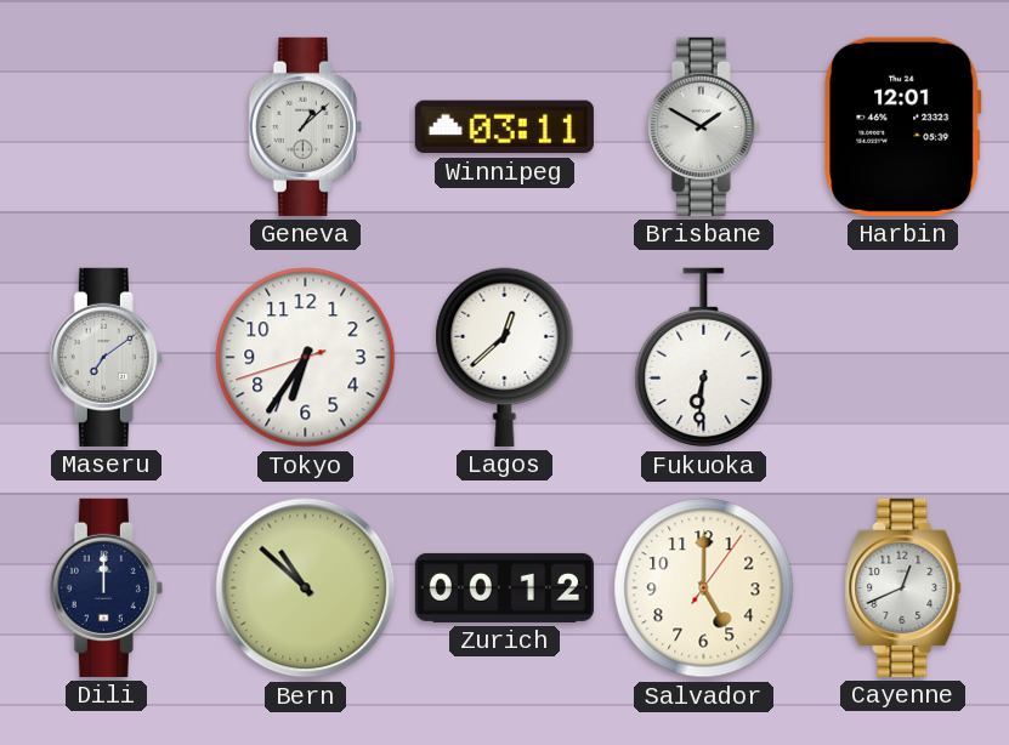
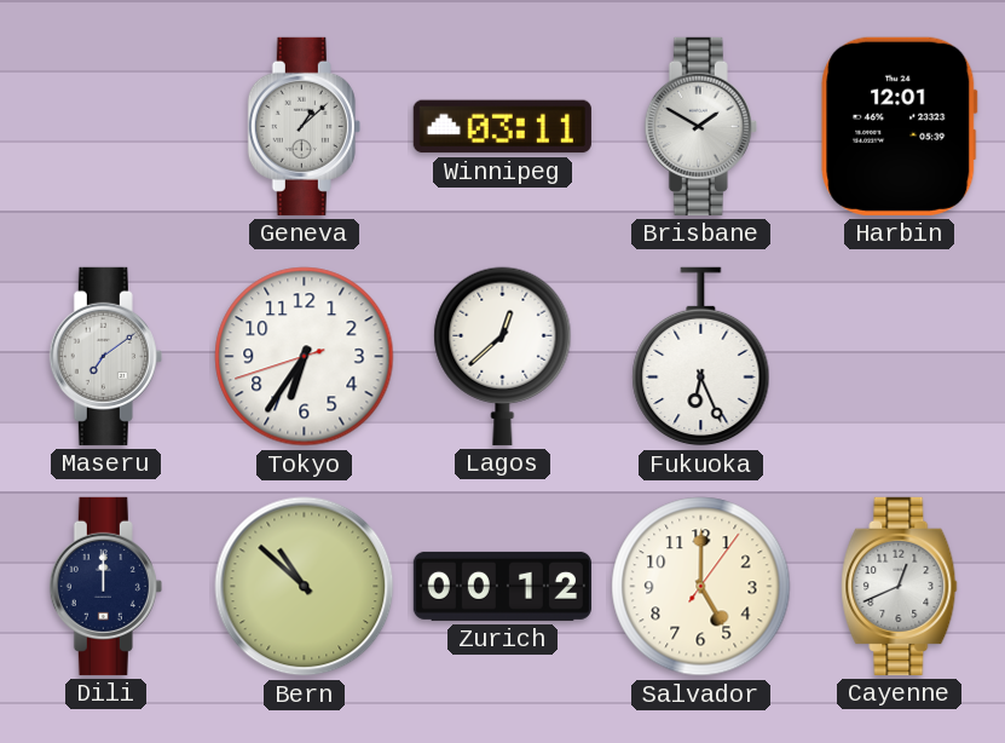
Fukuoka: 6:31 -> 6:26
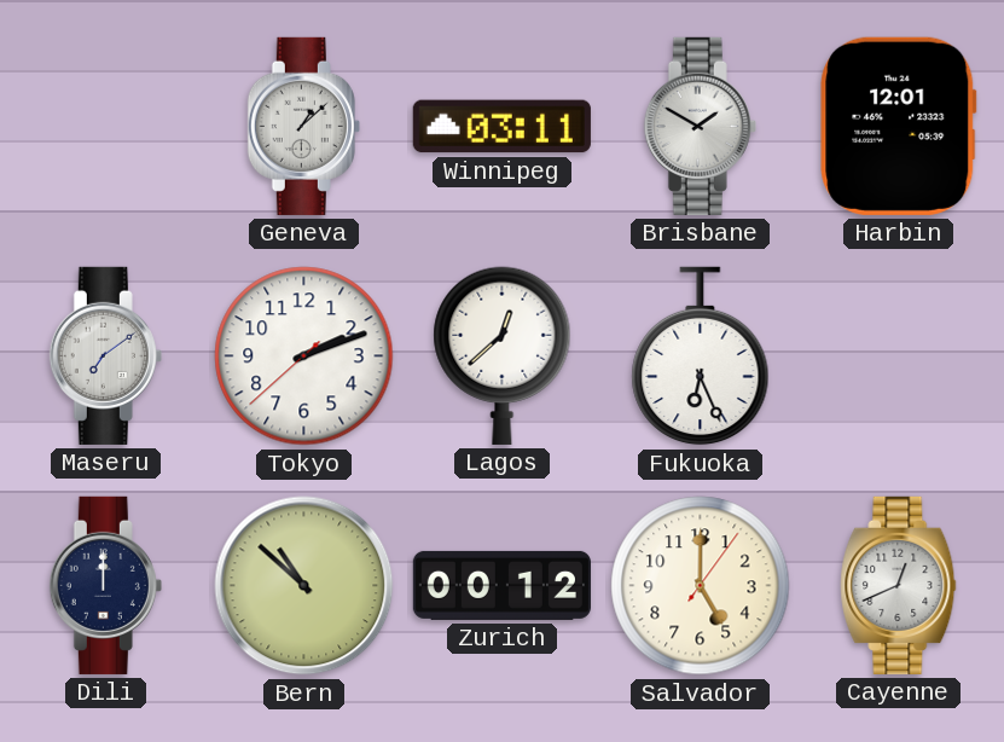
Tokyo: 6:35 -> 2:11
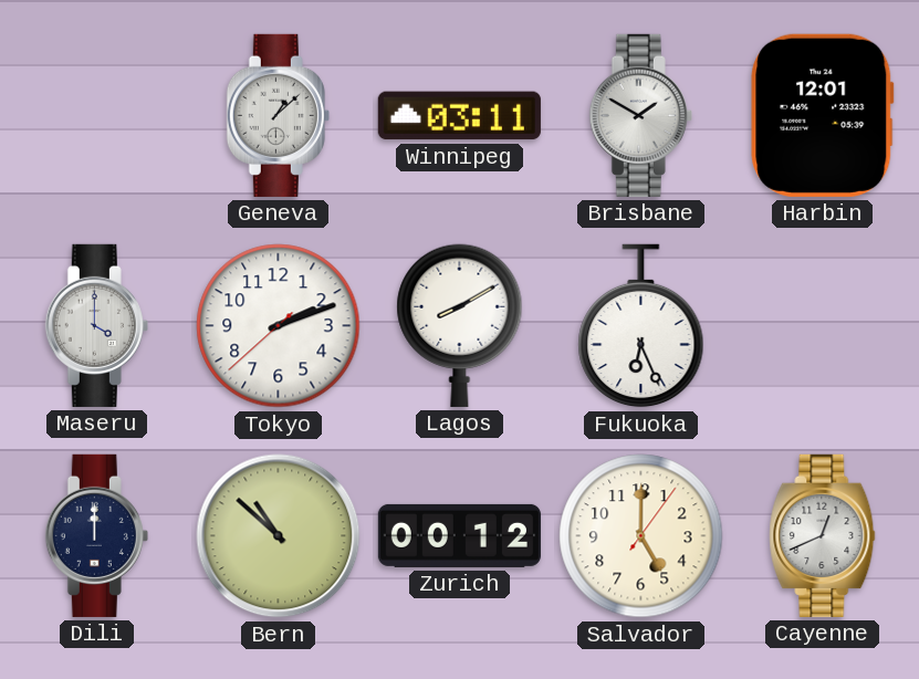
Maseru: 7:09 -> 4:00
Lagos: 12:38 -> 8:10
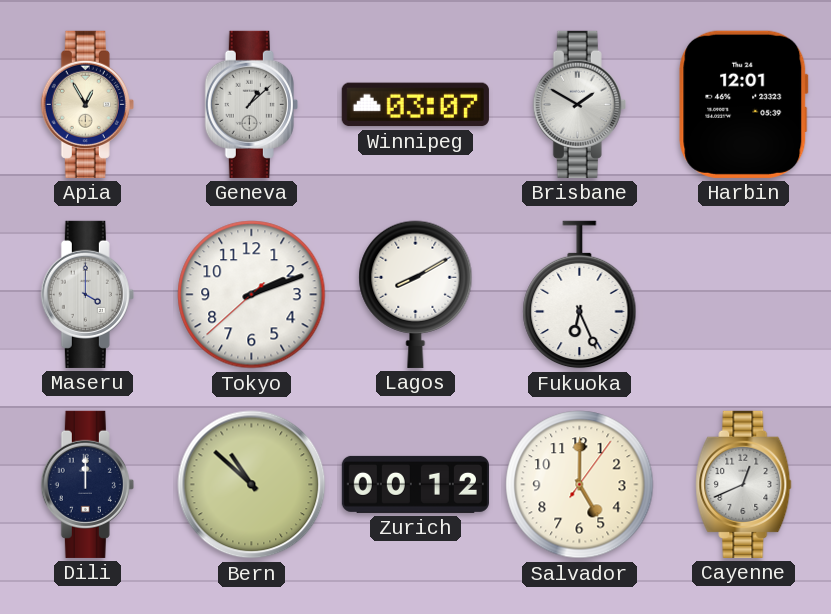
Apia: none -> 12:55
Winnipeg: 03:11 -> 03:07
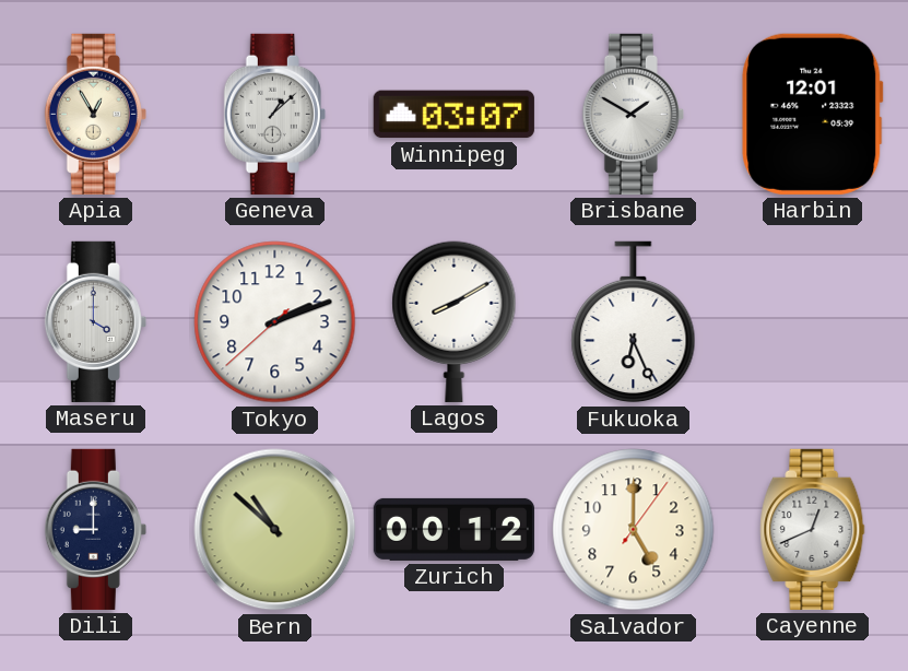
Dili: 12:00 -> 9:00
